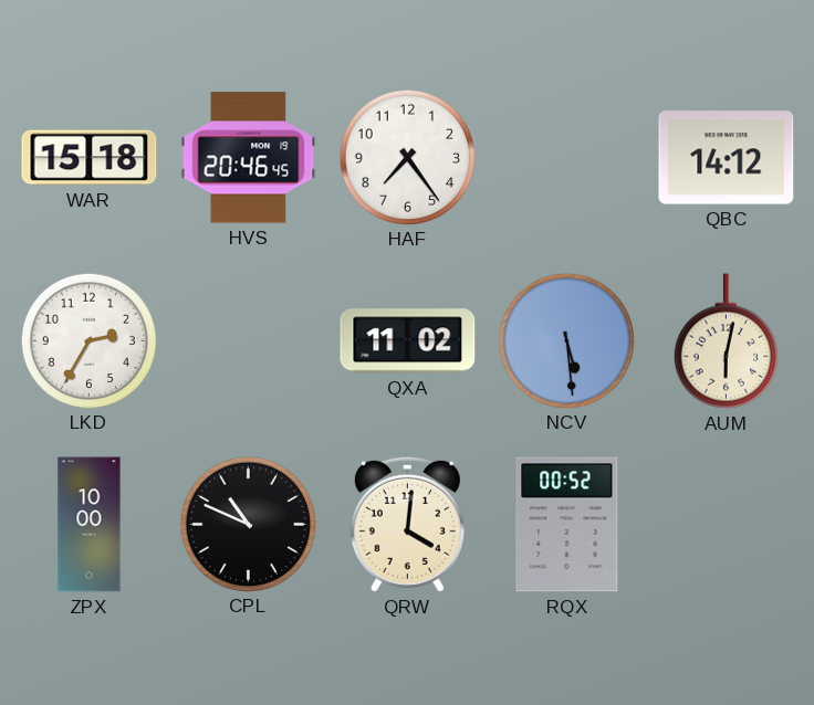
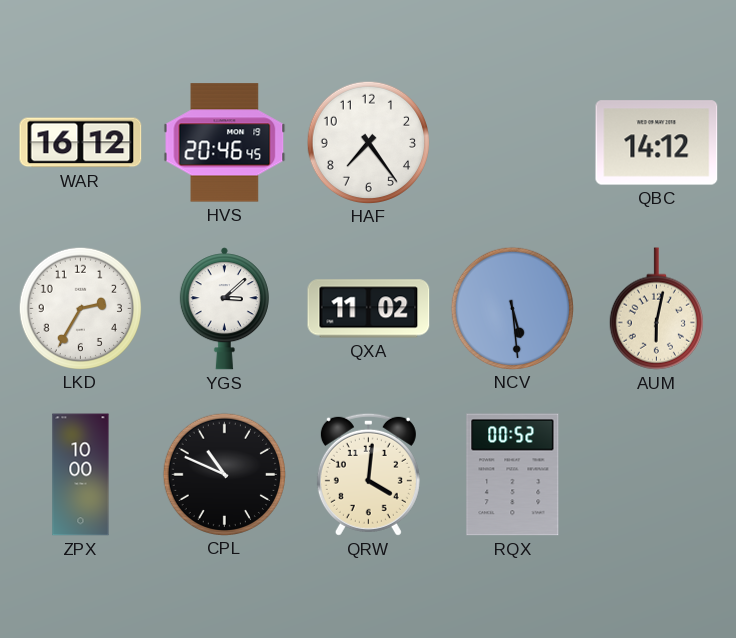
WAR: 15:18 -> 16:12
YGS: none -> 3:08
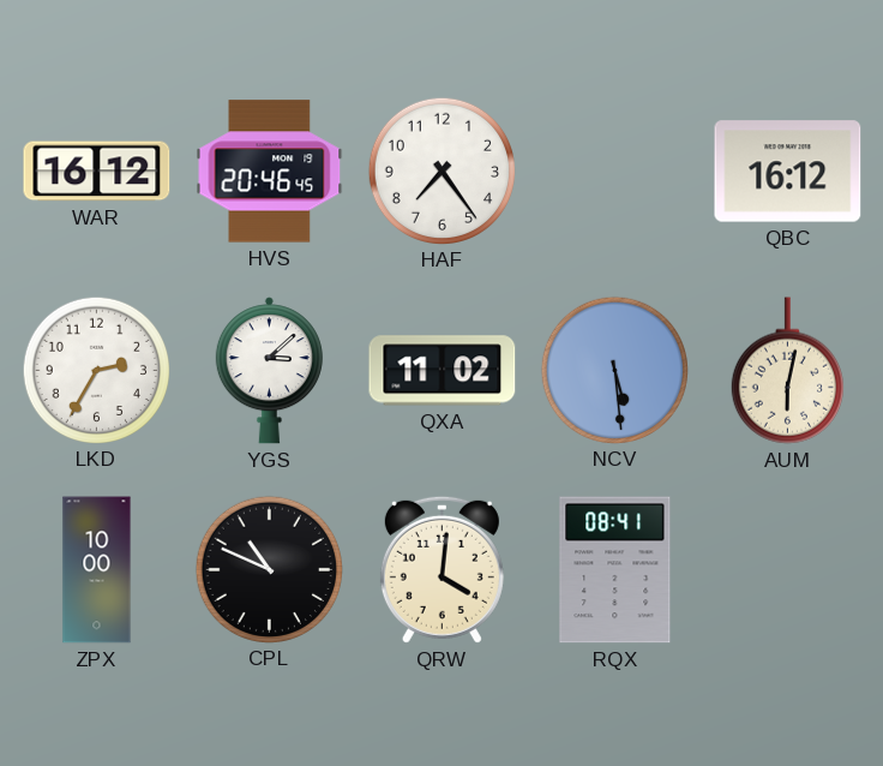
QBC: 14:12 -> 16:12
RQX: 00:52 -> 08:41
